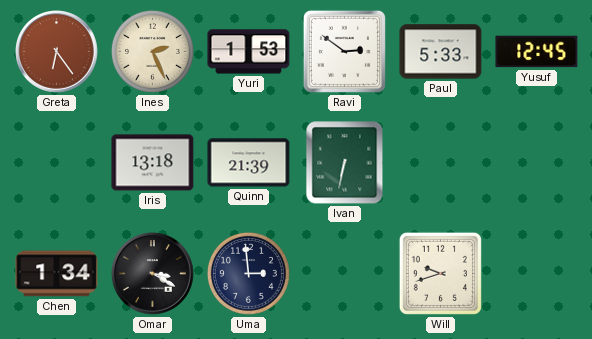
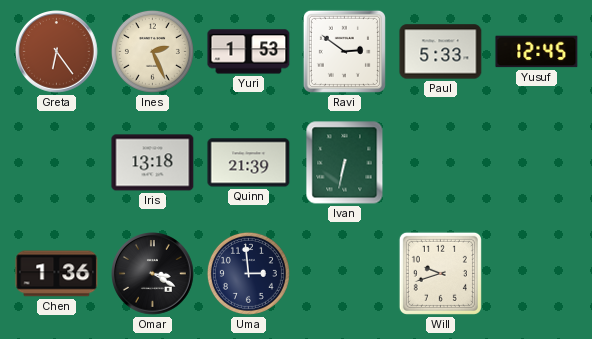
Chen: 1:34 -> 1:36
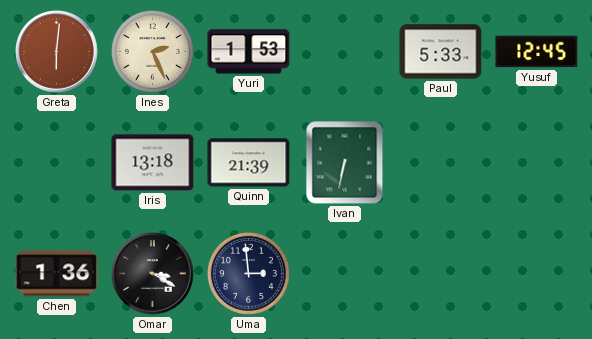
Greta: 6:24 -> 6:01
Ravi: 2:51 -> none
Will: 9:42 -> none
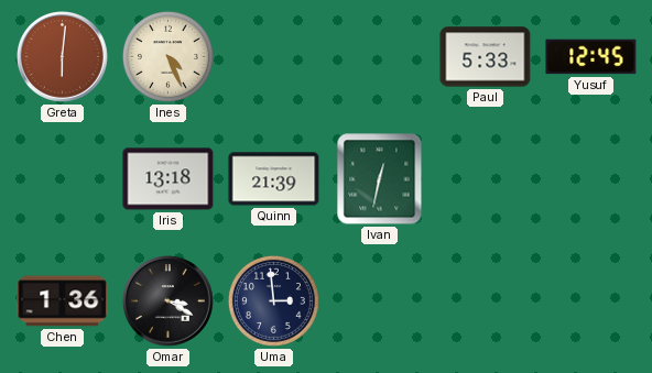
Ines: 2:26 -> 4:26
Yuri: 1:53 -> none
Ivan: 6:32 -> 12:32
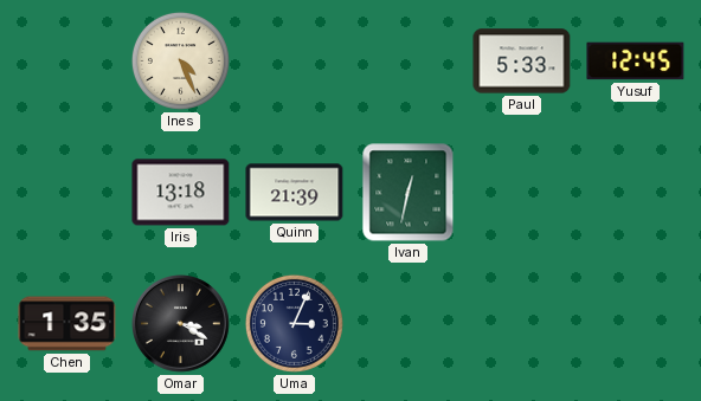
Greta: 6:01 -> none
Chen: 1:36 -> 1:35
Uma: 2:59 -> 3:04
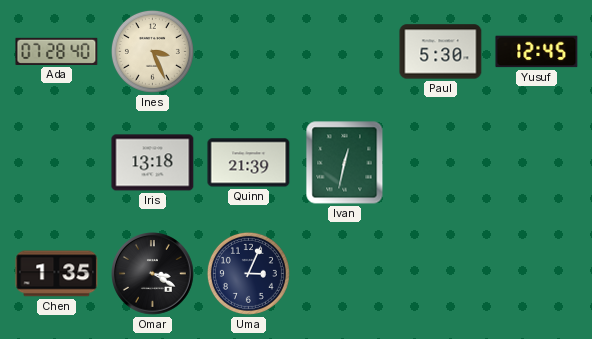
Ada: none -> 07:28
Ines: 4:26 -> 3:26
Paul: 5:33 -> 5:30
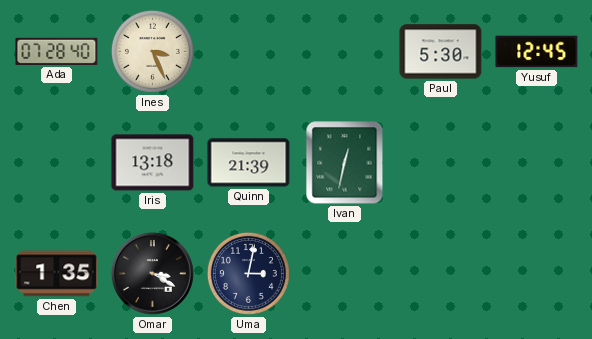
Uma: 3:04 -> 3:02
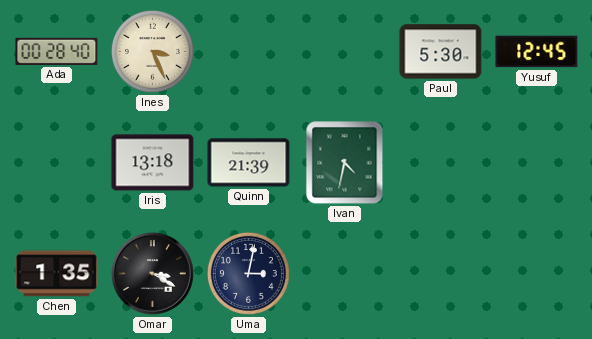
Ada: 07:28 -> 00:28
Ivan: 12:32 -> 4:32
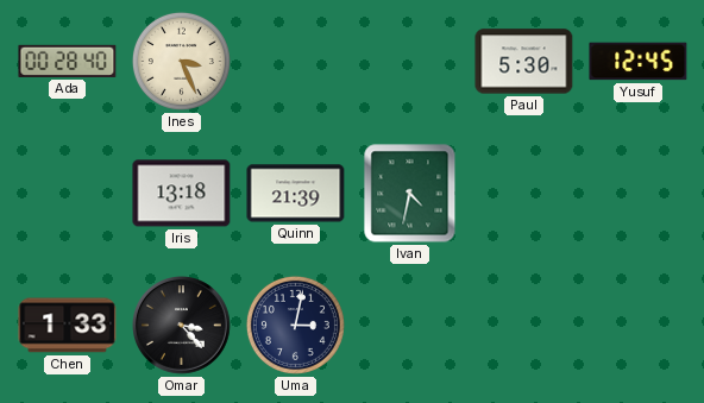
Chen: 1:35 -> 1:33
Omar: 3:20 -> 3:23
